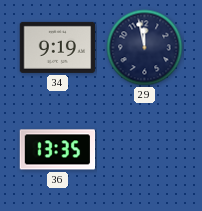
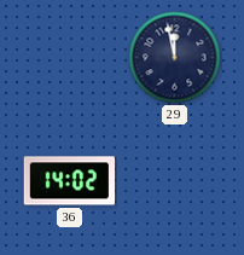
34: 9:19 -> none
36: 13:35 -> 14:02
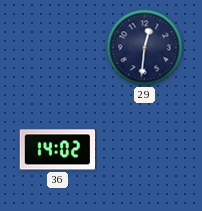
29: 11:58 -> 12:31
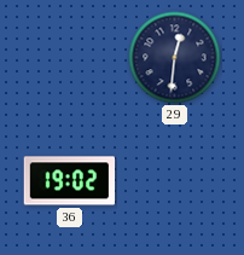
36: 14:02 -> 19:02
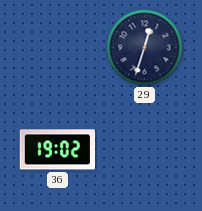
29: 12:31 -> 12:33
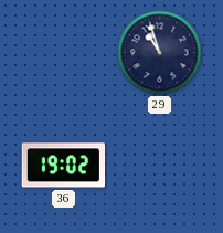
29: 12:33 -> 10:57
